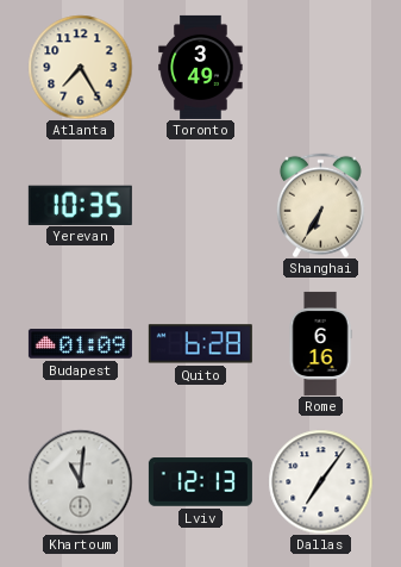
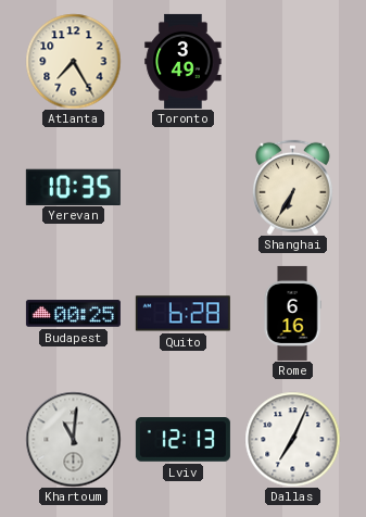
Budapest: 01:09 -> 00:25
Dallas: 7:06 -> 7:04
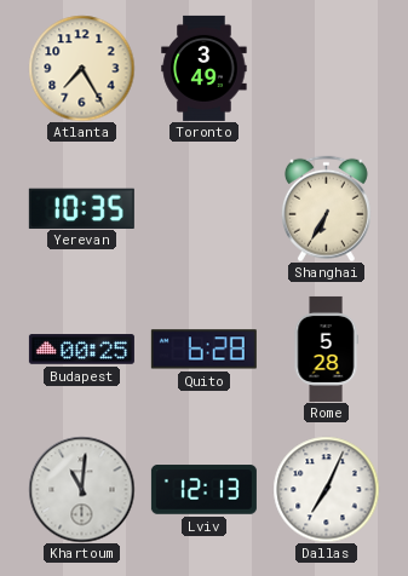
Rome: 6:16 -> 5:28
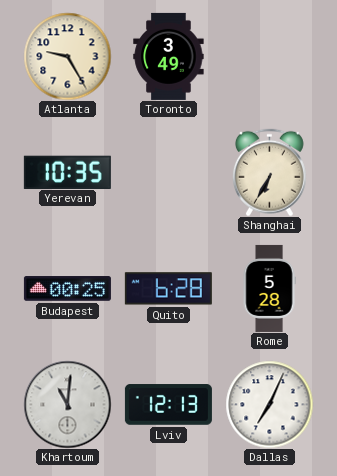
Atlanta: 7:25 -> 9:25
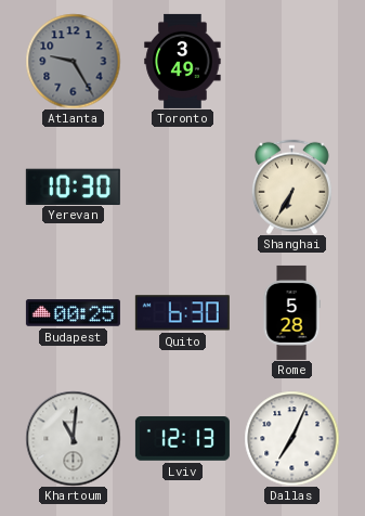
Atlanta dial: cream -> grey
Yerevan: 10:35 -> 10:30
Quito: 6:28 -> 6:30
